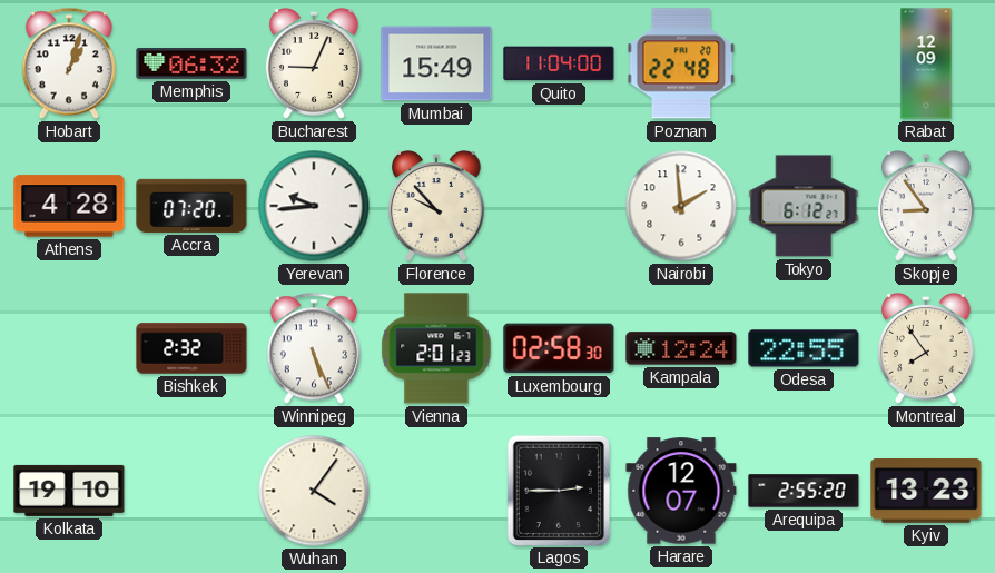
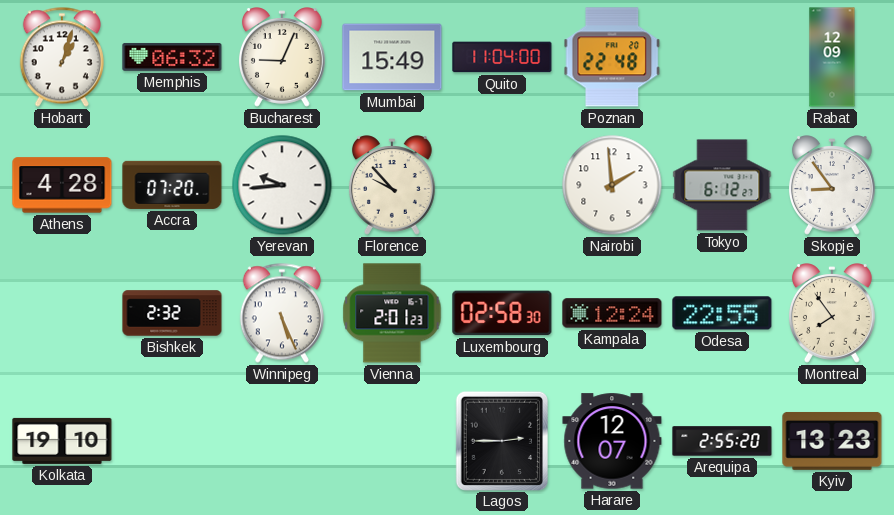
Wuhan: 4:06 -> none
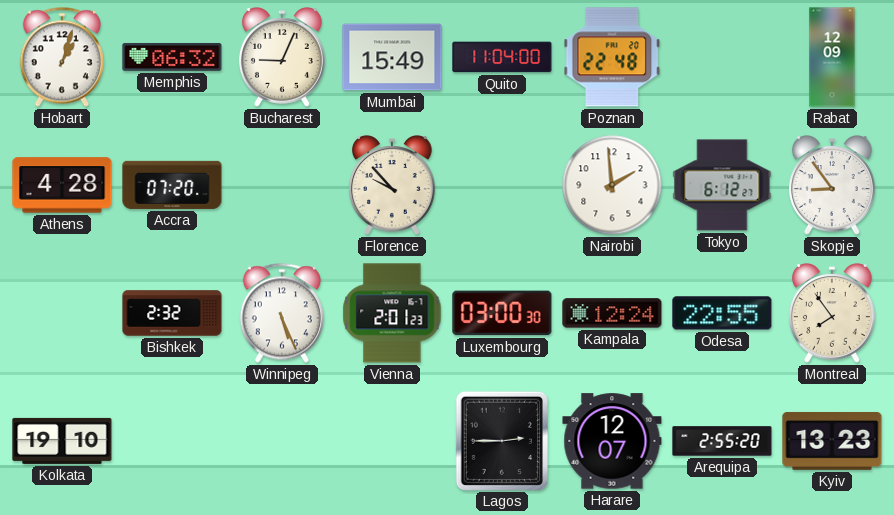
Yerevan: 9:44 -> none
Luxembourg: 02:58 -> 03:00
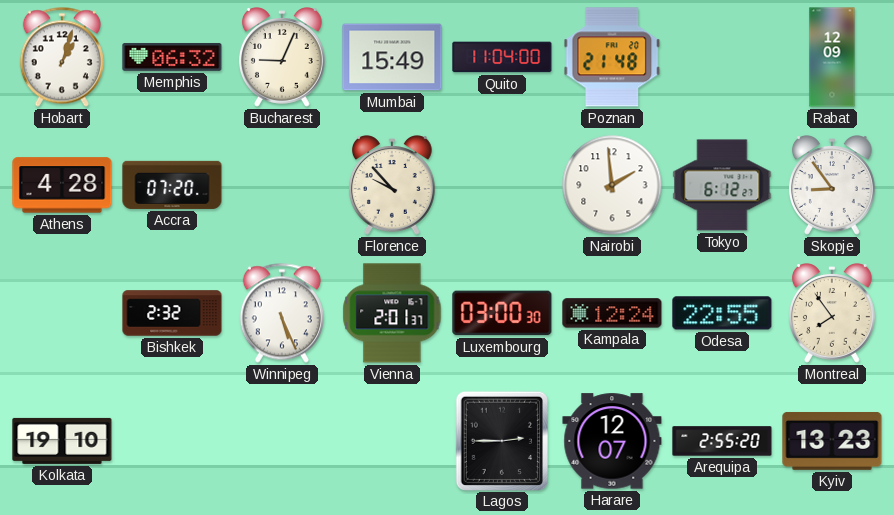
Poznan: 22:48 -> 21:48
Vienna: 2:01:23 -> 2:01:37
